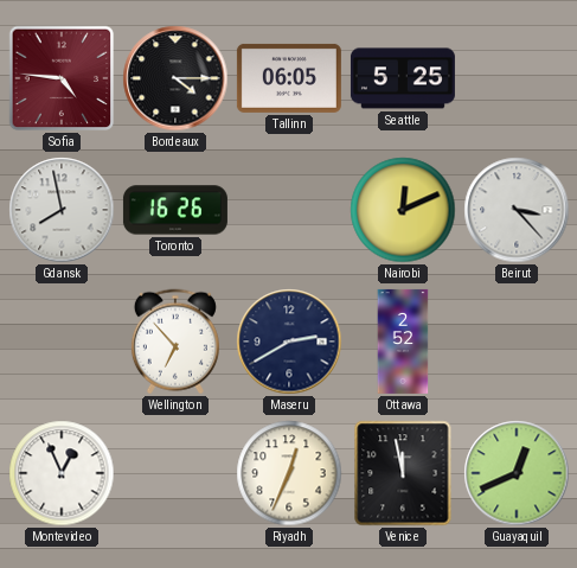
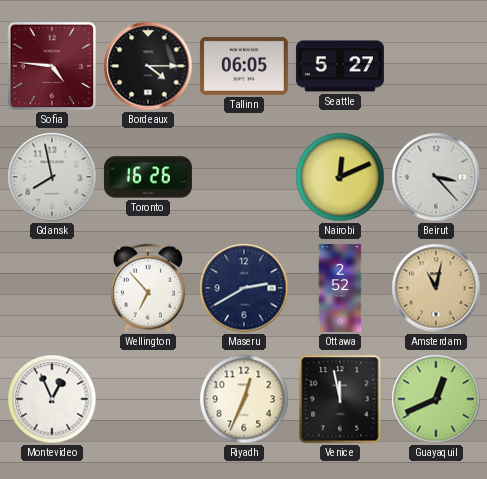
Seattle: 5:25 -> 5:27
Amsterdam: none -> 11:02
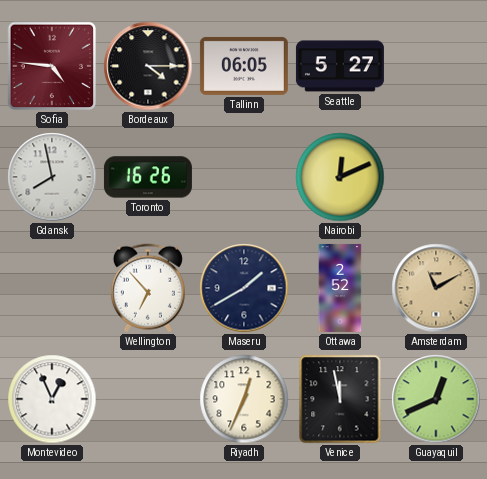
Beirut: 3:23 -> none
Maseru: 2:40 -> 1:40
Amsterdam: 11:02 -> 11:10
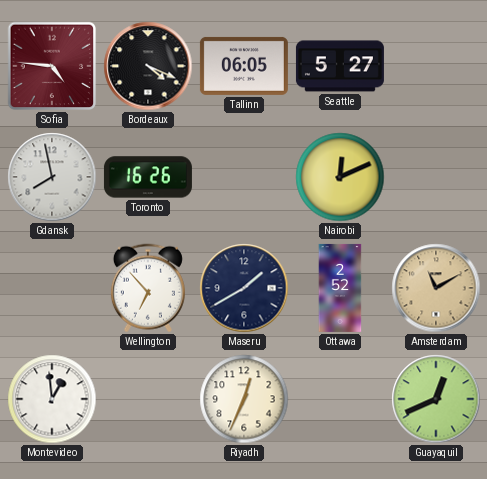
Bordeaux: 4:15 -> 4:19
Montevideo: 12:56 -> 12:59
Venice: 11:58 -> none
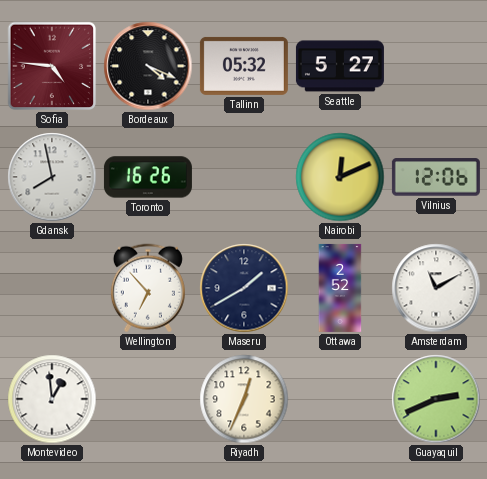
Tallinn: 06:05 -> 05:32
Vilnius: none -> 12:06
Amsterdam dial: champagne -> white
Guayaquil: 12:41 -> 2:41
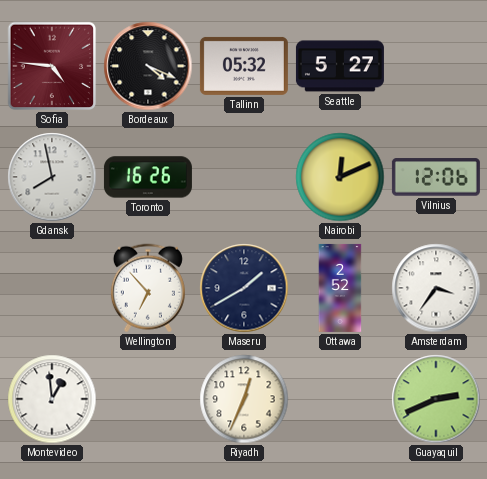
Amsterdam: 11:10 -> 3:36
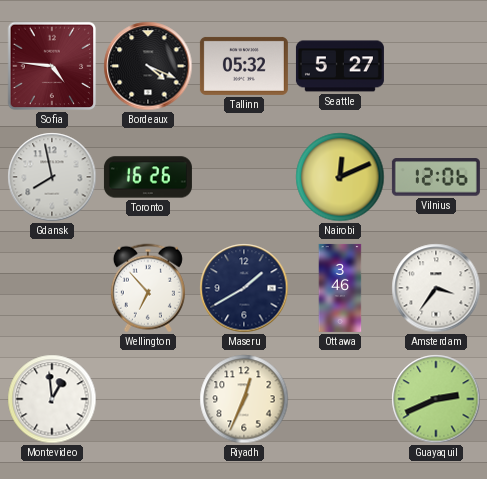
Ottawa: 2:52 -> 3:46
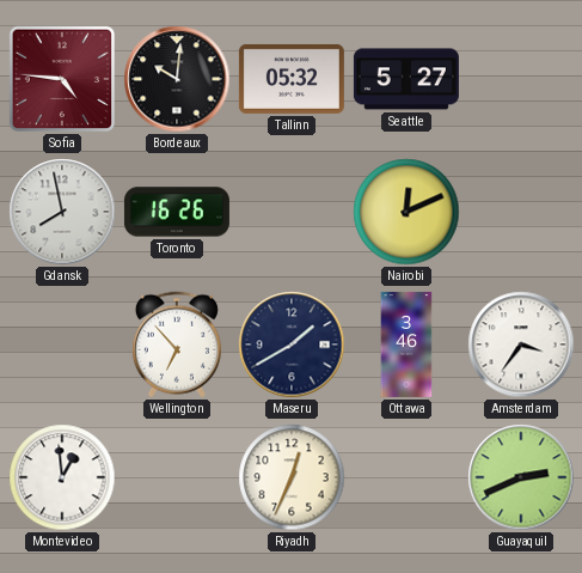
Bordeaux: 4:19 -> 10:01
Vilnius: 12:06 -> none
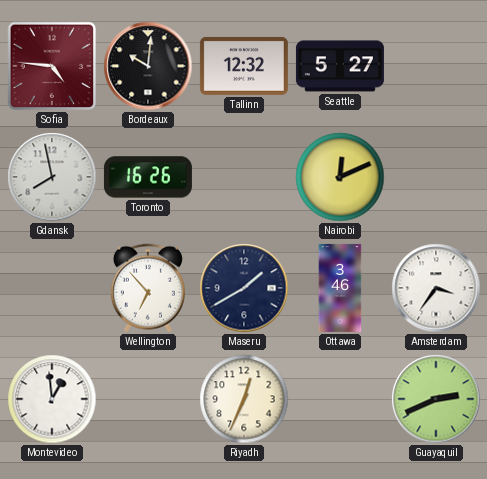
Tallinn: 05:32 -> 12:32
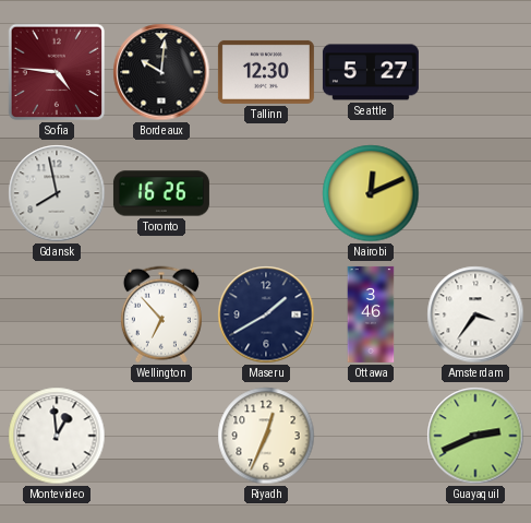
Tallinn: 12:32 -> 12:30
